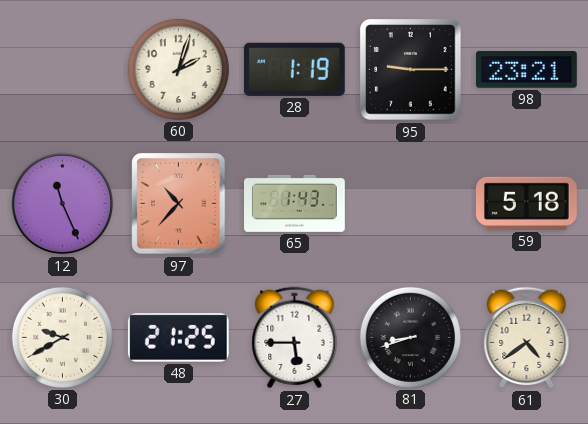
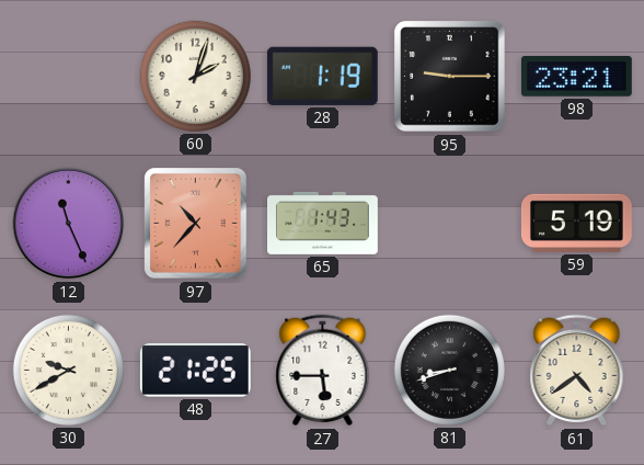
59: 5:18 -> 5:19
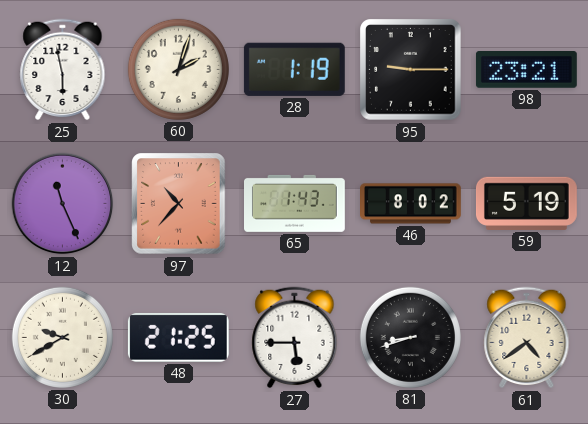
25: none -> 5:58
46: none -> 8:02
